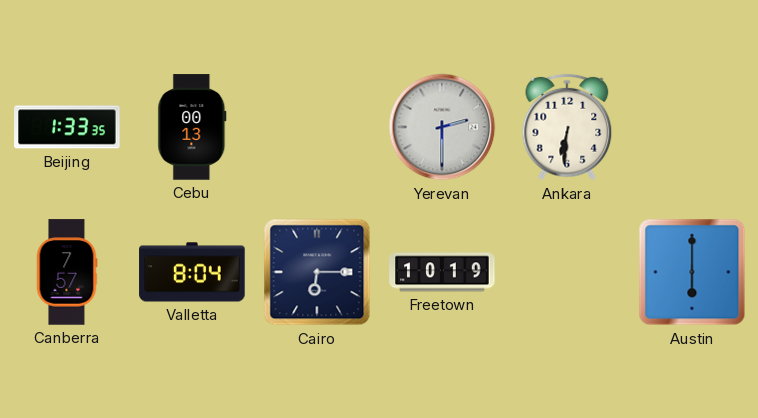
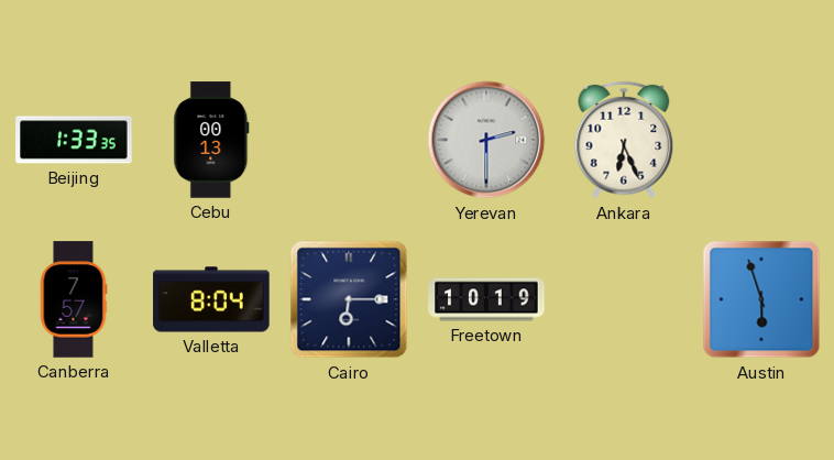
Ankara: 6:31 -> 6:26
Austin: 6:00 -> 5:57
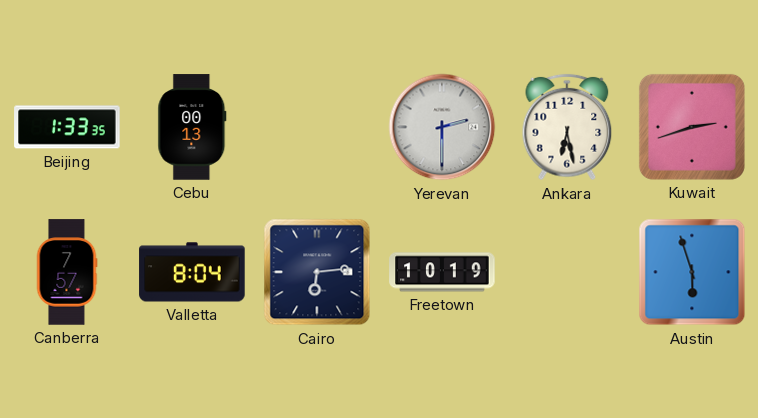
Ankara: 6:26 -> 6:28
Kuwait: none -> 2:42
Cairo: 6:15 -> 6:14
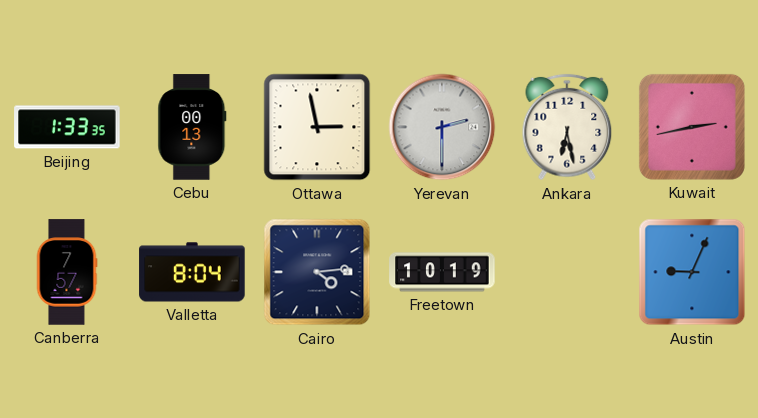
Ottawa: none -> 2:58
Kuwait: 2:42 -> 2:43
Cairo: 6:14 -> 4:14
Austin: 5:57 -> 9:04
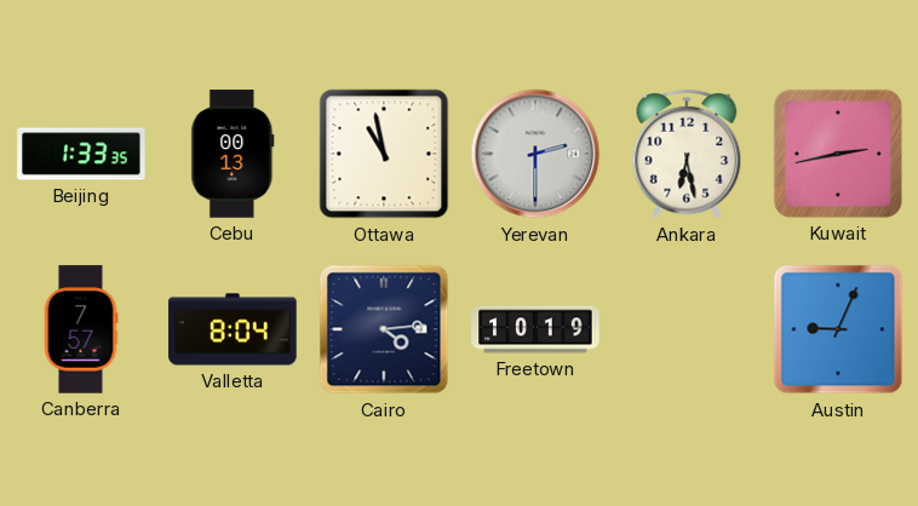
Ottawa: 2:58 -> 10:58
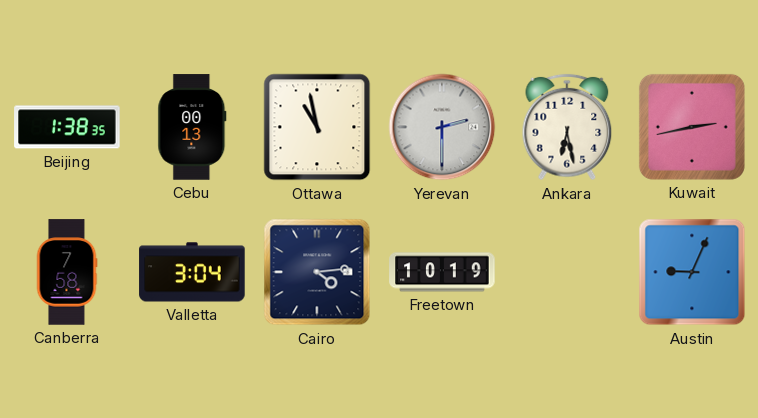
Beijing: 1:33 -> 1:38
Canberra: 7:57 -> 7:58
Valletta: 8:04 -> 3:04
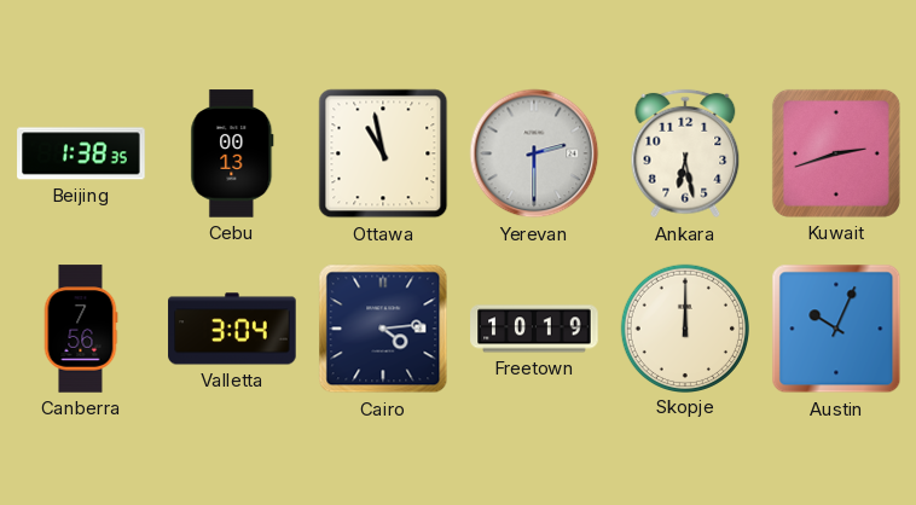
Kuwait: 2:43 -> 2:42
Canberra: 7:58 -> 7:56
Skopje: none -> 12:00
Austin: 9:04 -> 10:04
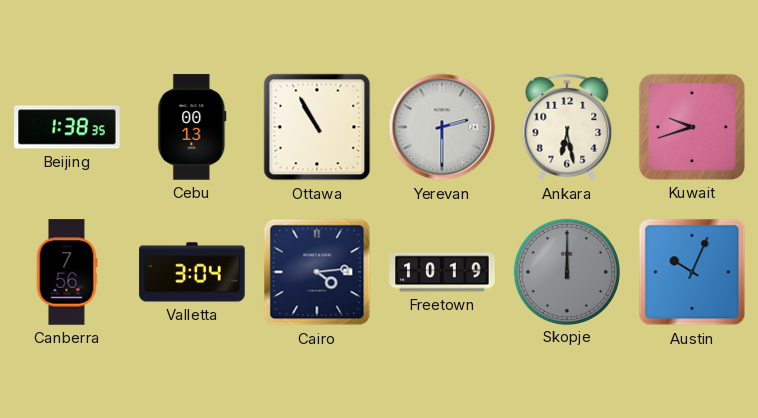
Ottawa: 10:58 -> 10:55
Kuwait: 2:42 -> 9:42
Skopje dial: cream -> grey
